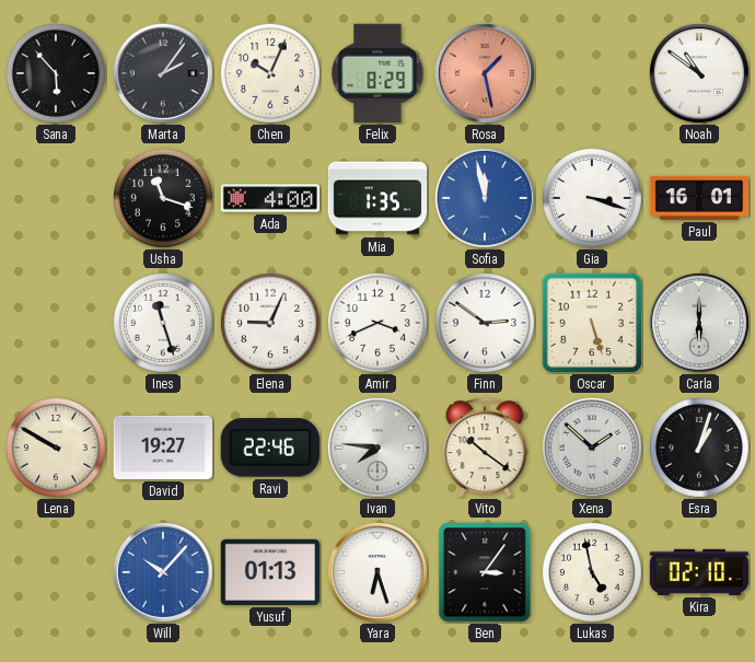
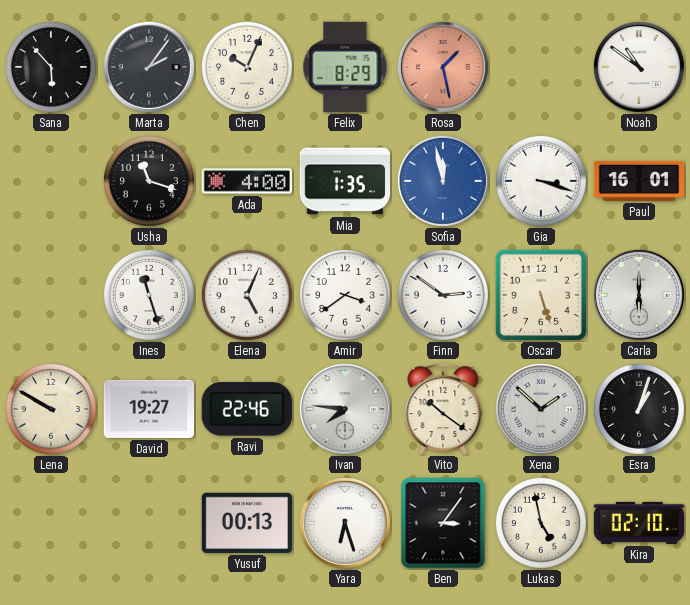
Elena: 9:04 -> 5:04
Amir: 3:41 -> 3:39
Will: 10:07 -> none
Yusuf: 01:13 -> 00:13
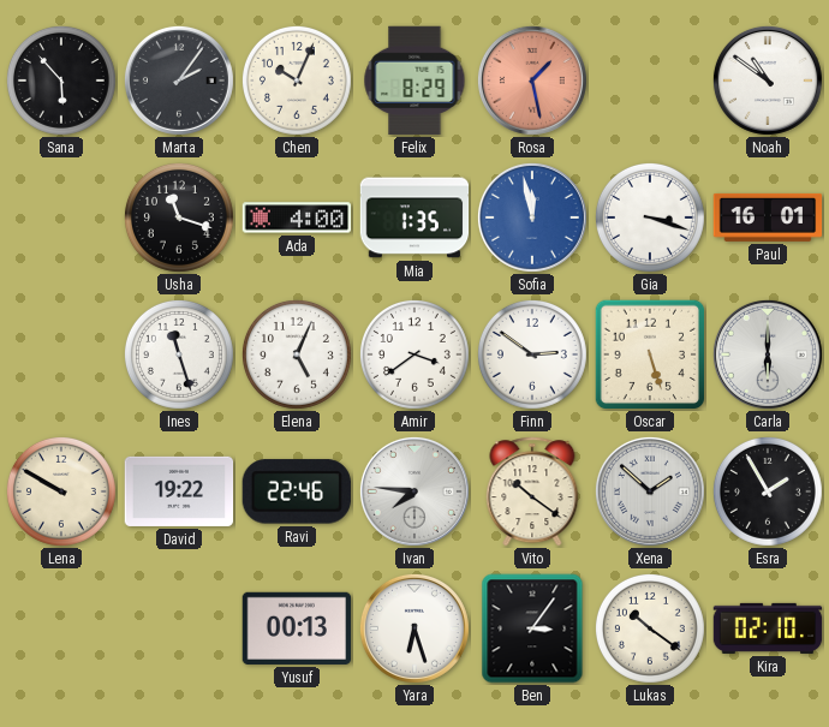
David: 19:27 -> 19:22
Esra: 1:03 -> 1:55
Lukas: 4:58 -> 10:21
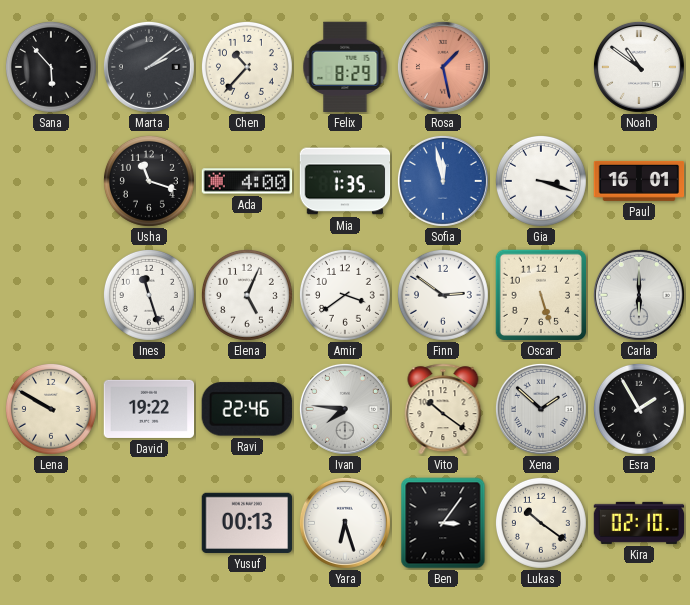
Marta: 2:06 -> 2:09
Chen: 10:04 -> 10:37
